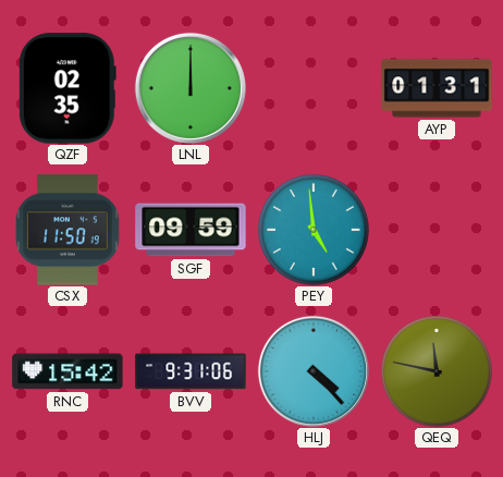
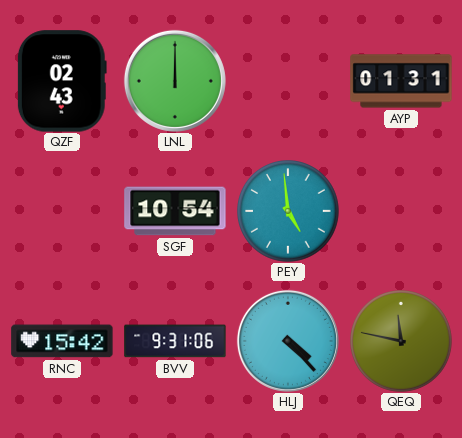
QZF: 02:35 -> 02:43
CSX: 11:50 -> none
SGF: 09:59 -> 10:54
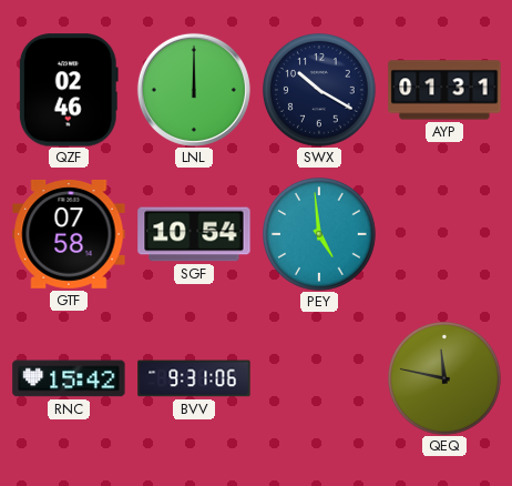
QZF: 02:43 -> 02:46
SWX: none -> 10:20
GTF: none -> 07:58
HLJ: 4:23 -> none
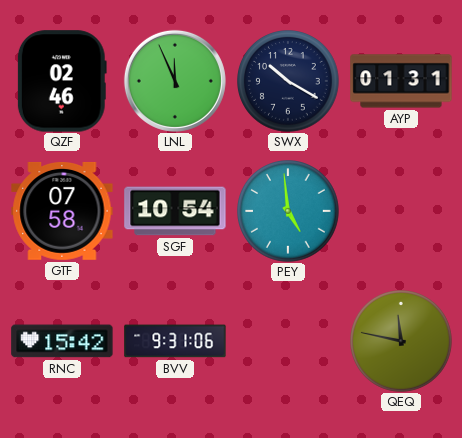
LNL: 12:00 -> 11:56
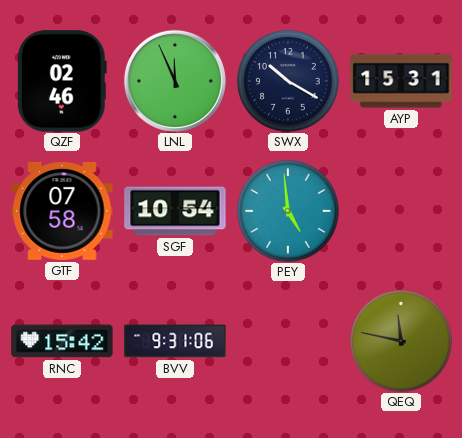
AYP: 01:31 -> 15:31
